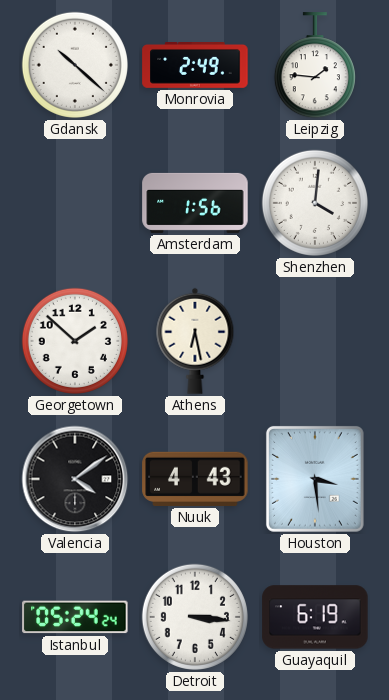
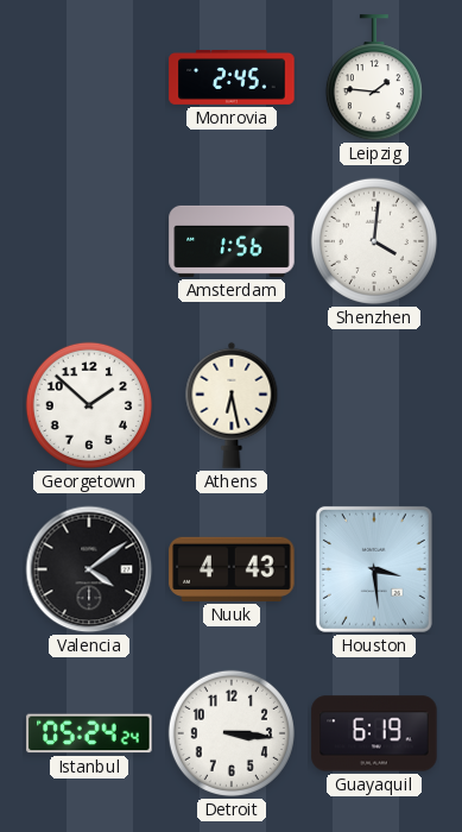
Gdansk: 10:22 -> none
Monrovia: 2:49 -> 2:45
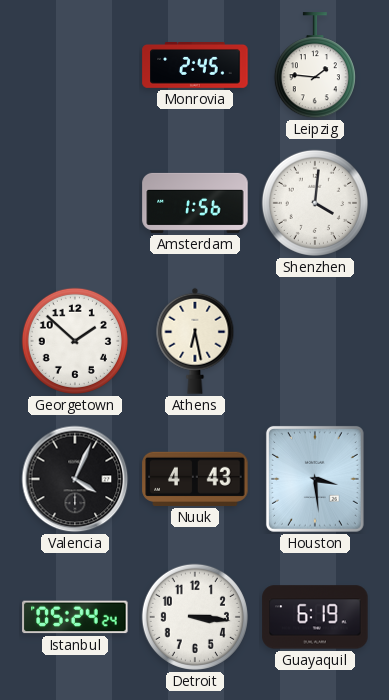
Valencia: 4:09 -> 4:04
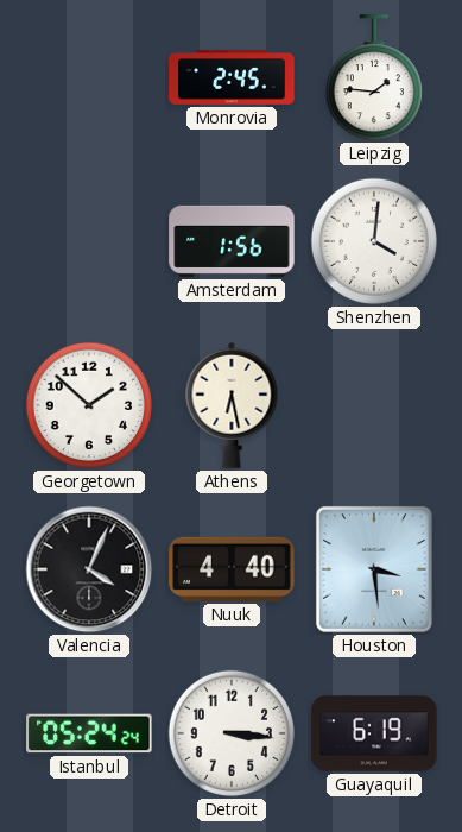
Nuuk: 4:43 -> 4:40
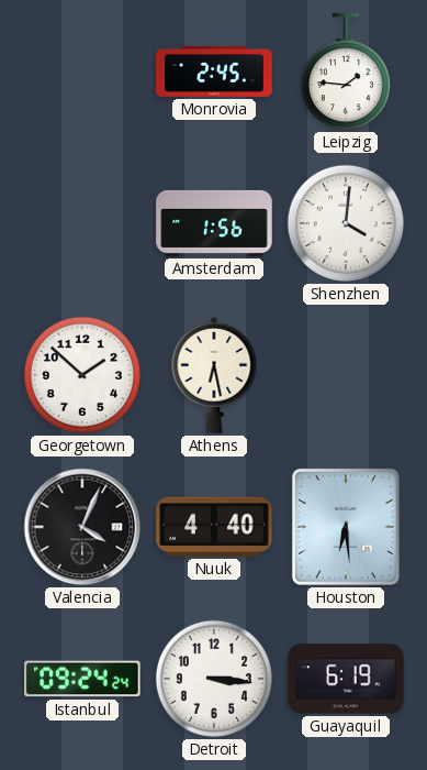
Houston: 3:29 -> 6:29
Istanbul: 05:24 -> 09:24
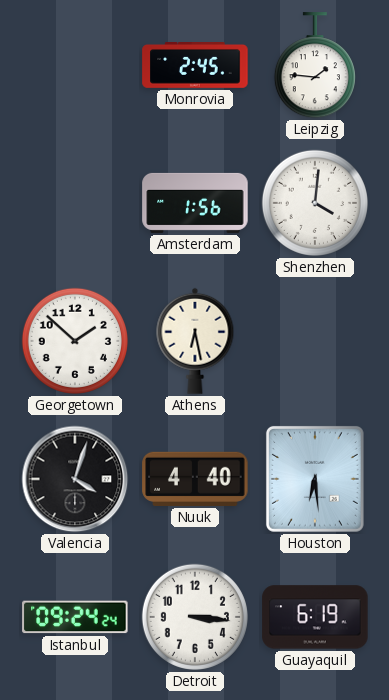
Valencia: 4:04 -> 4:03
